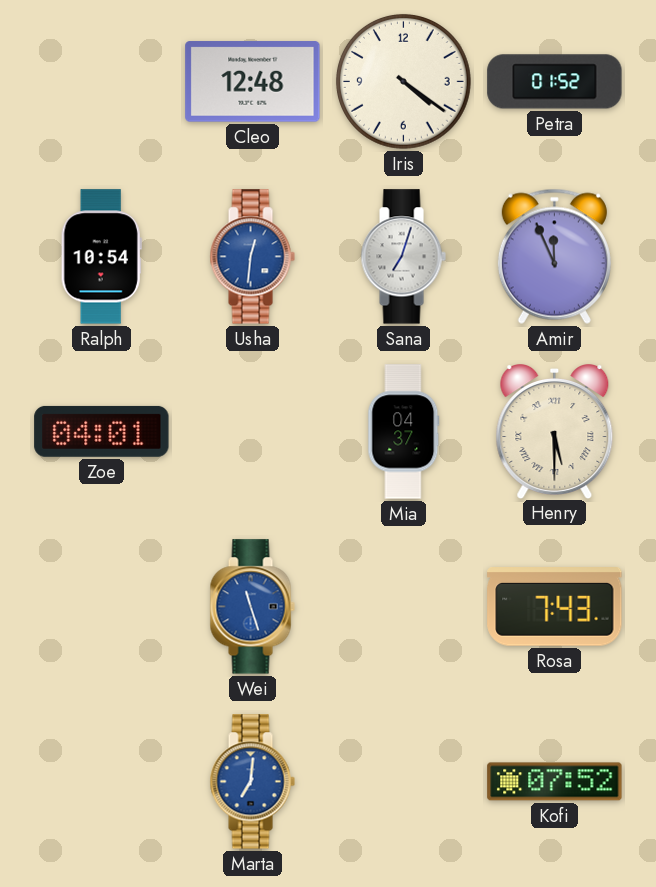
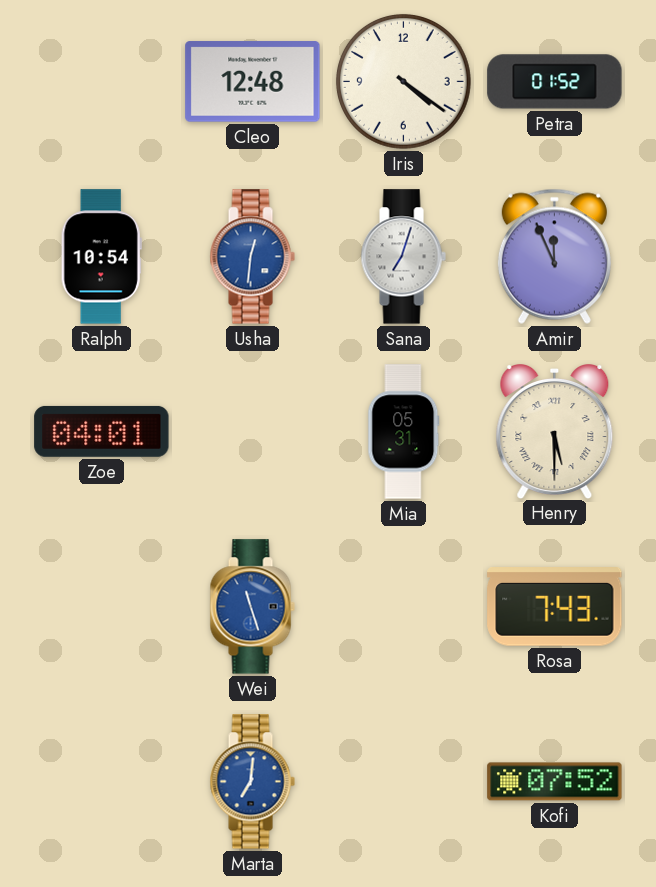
Mia: 04:37 -> 05:31
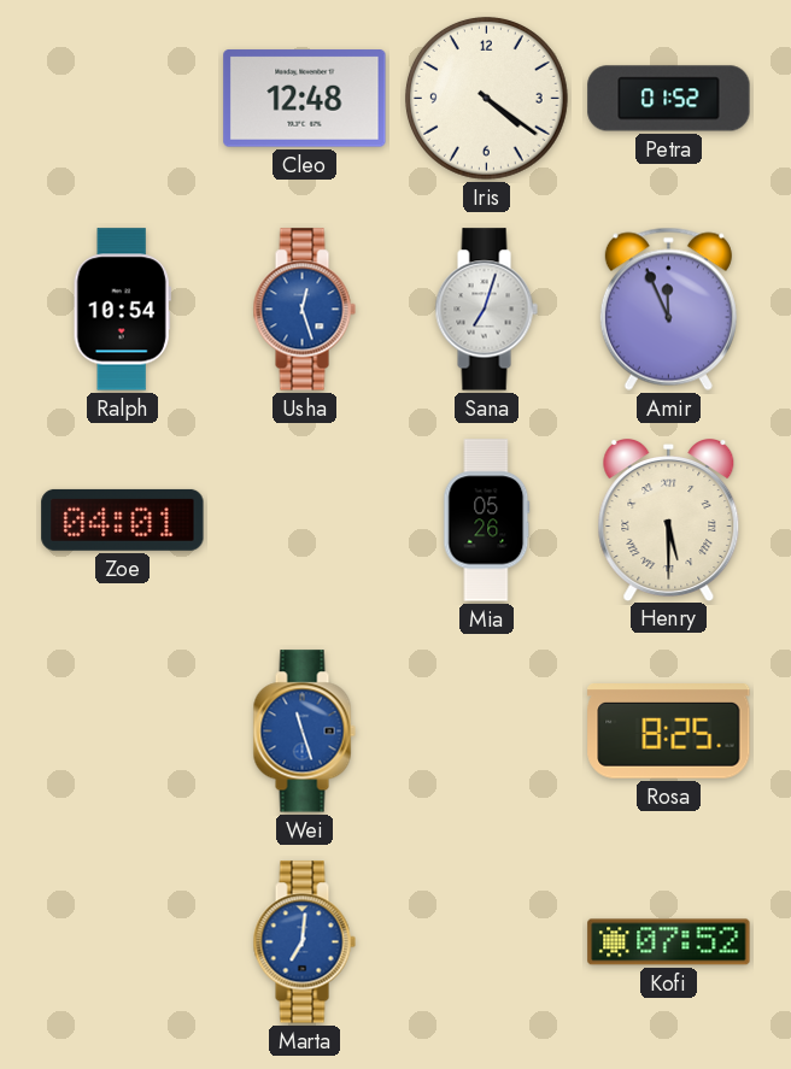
Usha: 12:31 -> 12:27
Mia: 05:31 -> 05:26
Rosa: 7:43 -> 8:25
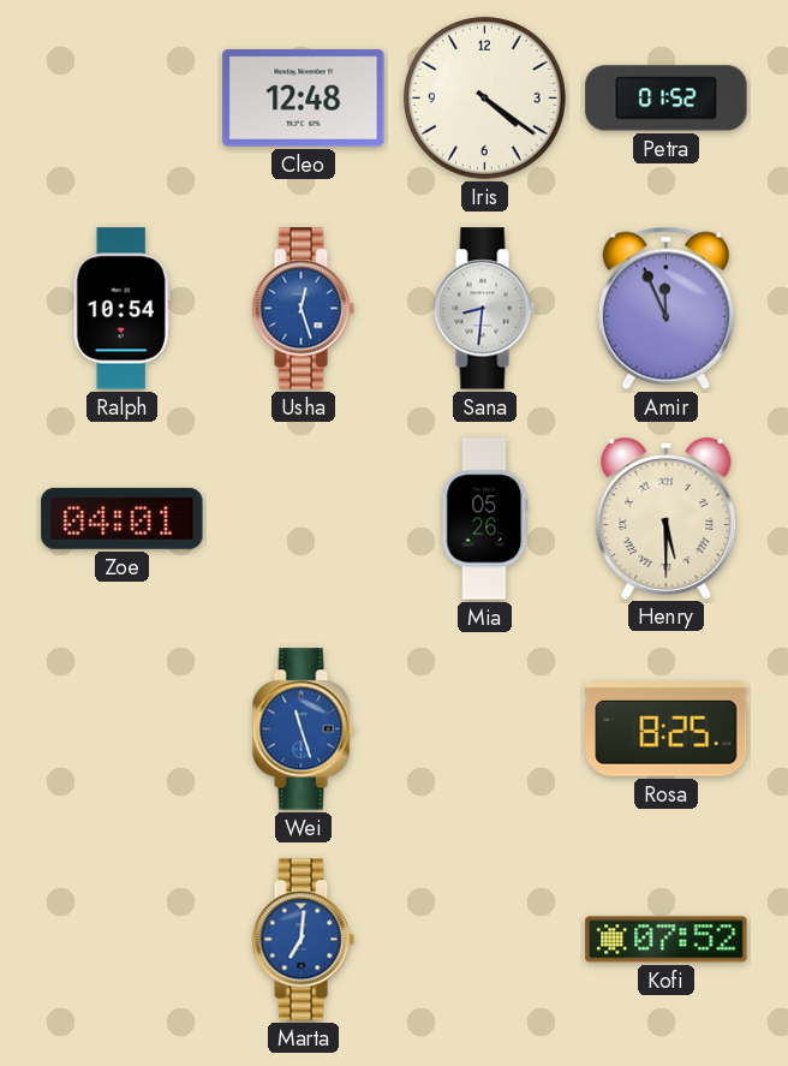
Sana: 7:03 -> 8:31
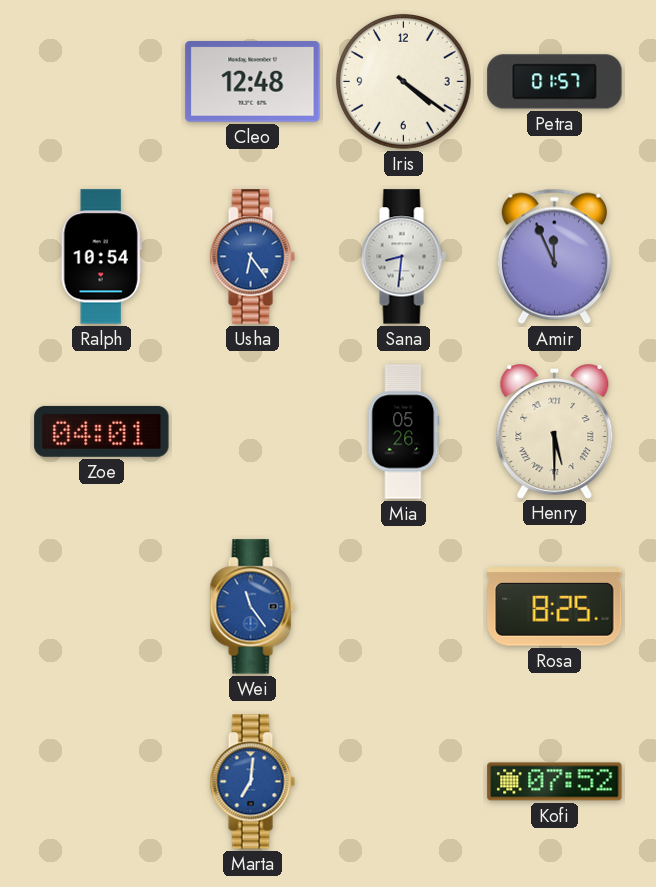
Petra: 01:52 -> 01:57
Usha: 12:27 -> 6:24
Wei: 11:27 -> 11:24
